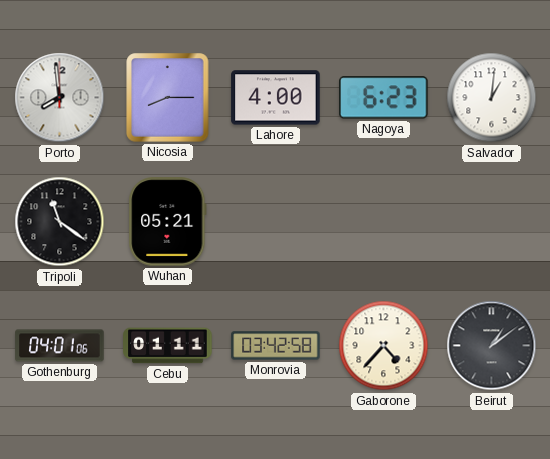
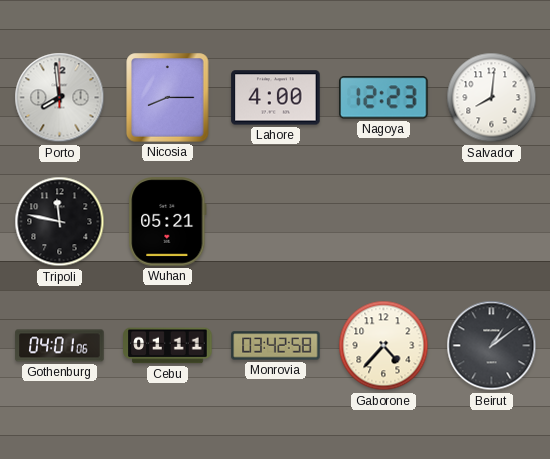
Nagoya: 6:23 -> 12:23
Salvador: 1:01 -> 8:01
Tripoli: 11:21 -> 11:47
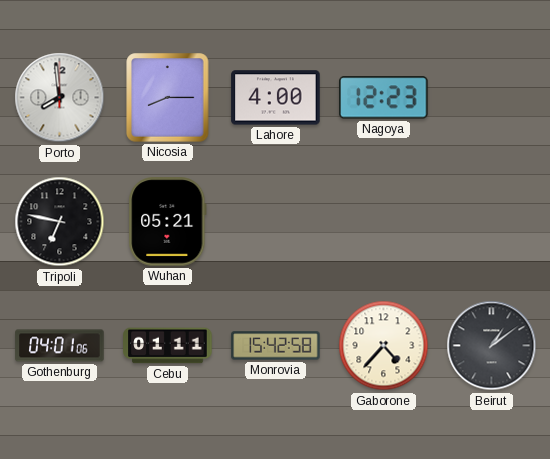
Salvador: 8:01 -> none
Tripoli: 11:47 -> 6:47
Monrovia: 03:42 -> 15:42
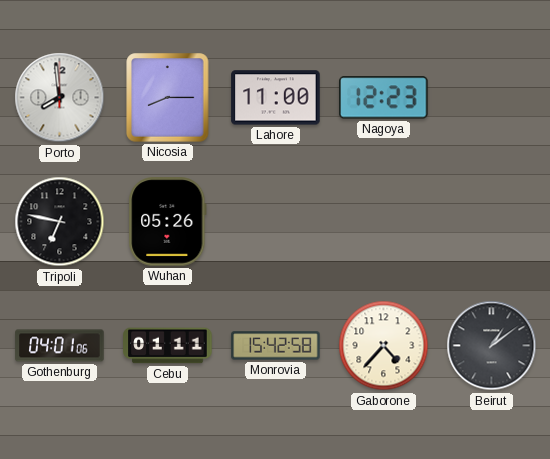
Lahore: 4:00 -> 11:00
Wuhan: 05:21 -> 05:26
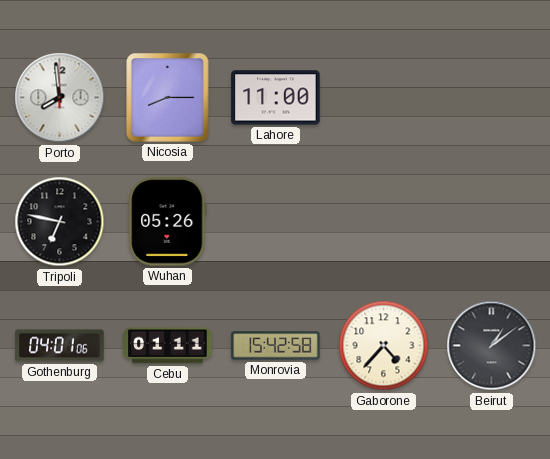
Nagoya: 12:23 -> none
